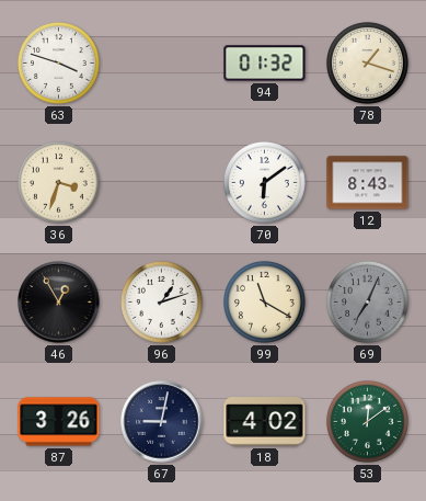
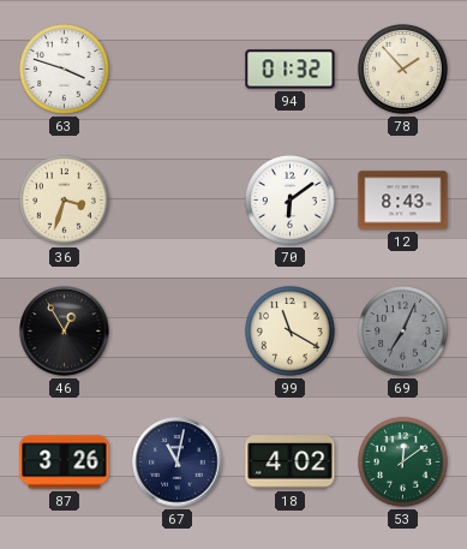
78: 1:18 -> 1:53
96: 1:12 -> none
67: 9:02 -> 11:02
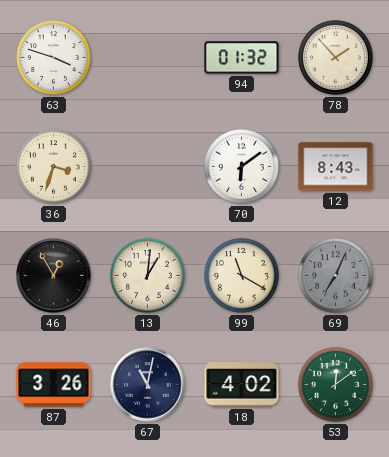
13: none -> 1:01
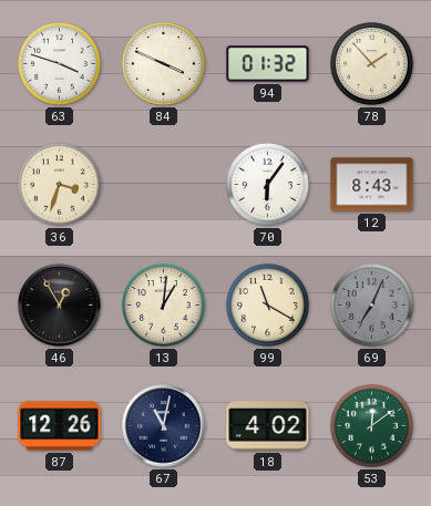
84: none -> 3:49
70: 6:09 -> 6:06
87: 3:26 -> 12:26
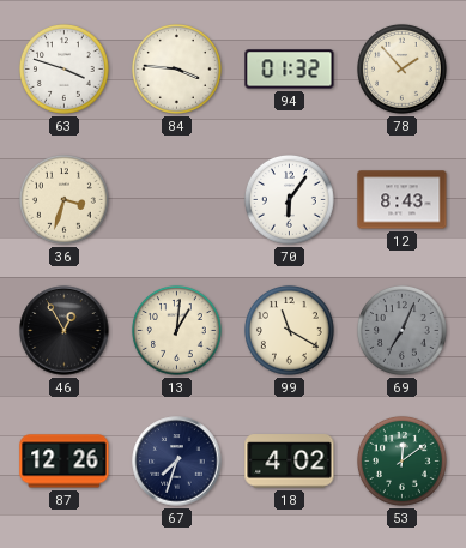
84: 3:49 -> 3:46
67: 11:02 -> 7:33
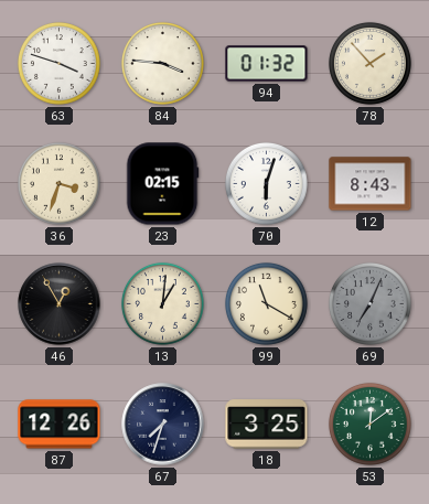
23: none -> 02:15
70: 6:06 -> 6:03
18: 4:02 -> 3:25
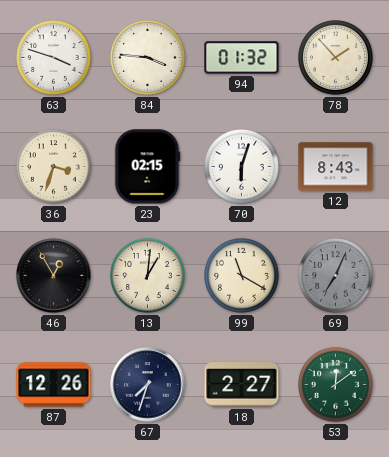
18: 3:25 -> 2:27
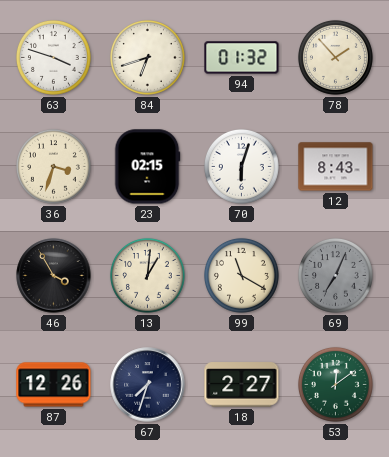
84: 3:46 -> 6:42
46: 12:55 -> 3:55
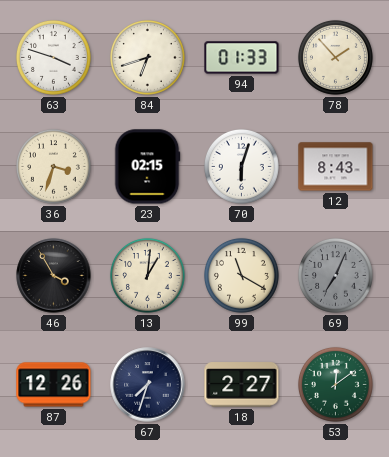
94: 01:32 -> 01:33
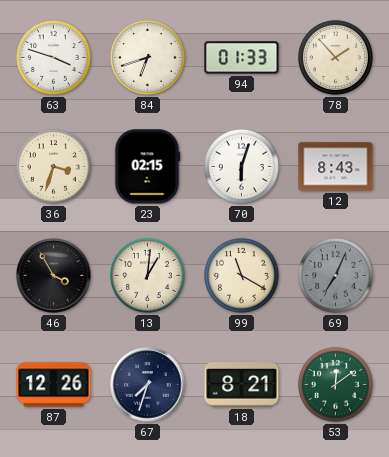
18: 2:27 -> 8:21
